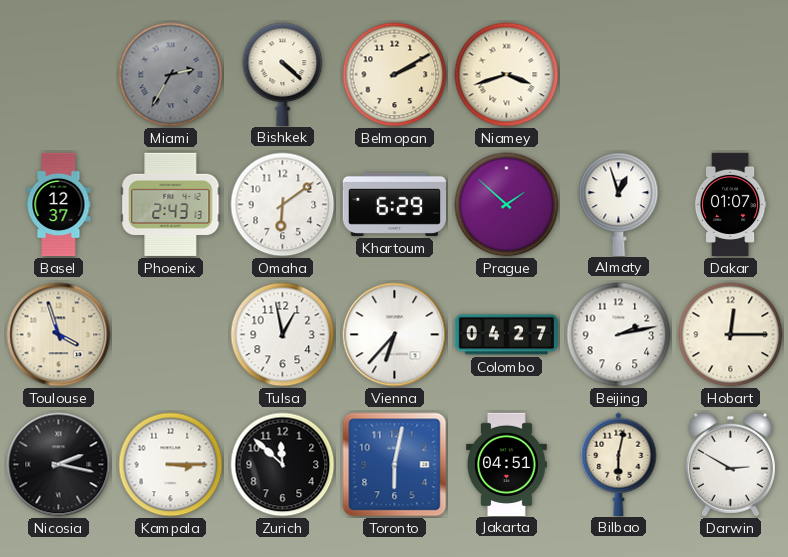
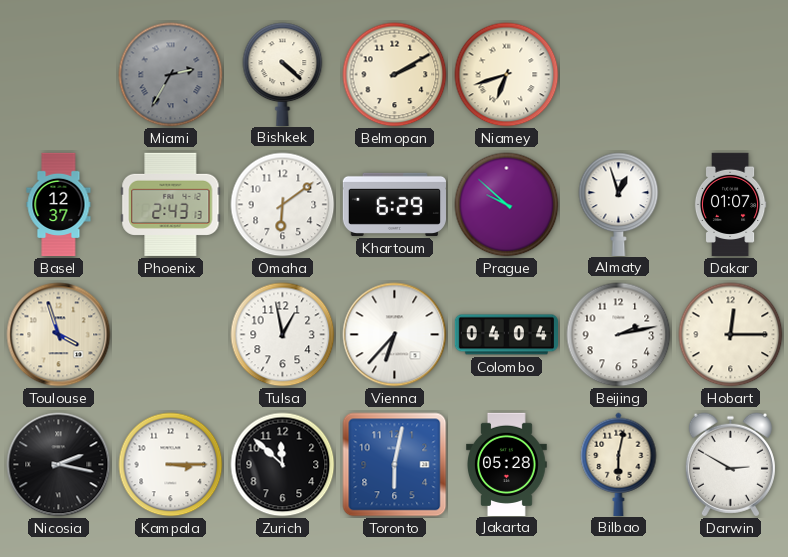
Niamey: 3:42 -> 6:42
Prague: 1:52 -> 9:52
Colombo: 04:27 -> 04:04
Jakarta: 04:51 -> 05:28
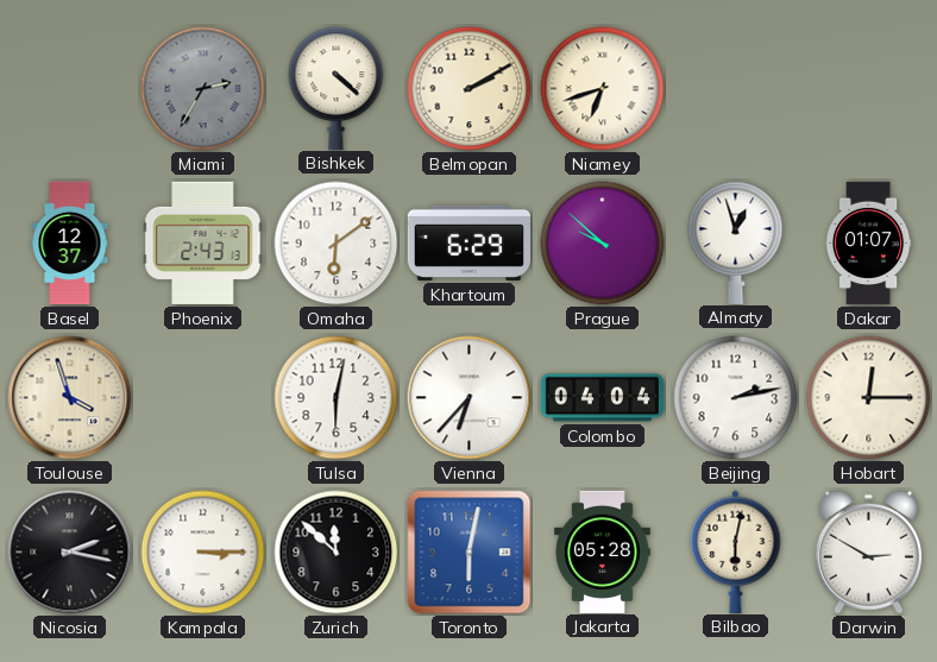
Tulsa: 12:58 -> 6:02
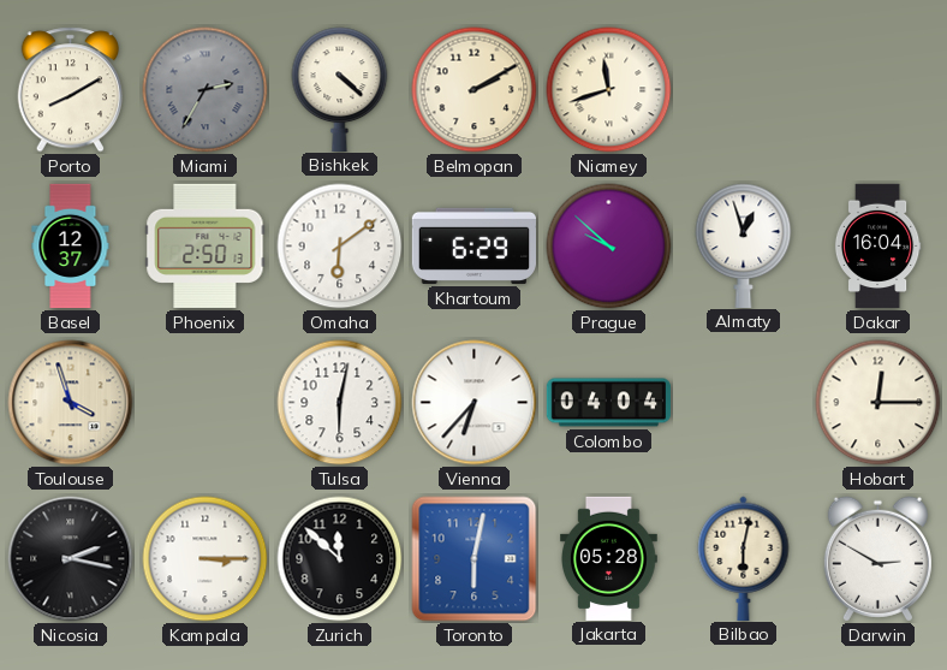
Porto: none -> 8:10
Niamey: 6:42 -> 11:42
Phoenix: 2:43 -> 2:50
Dakar: 01:07 -> 16:04
Beijing: 2:13 -> none
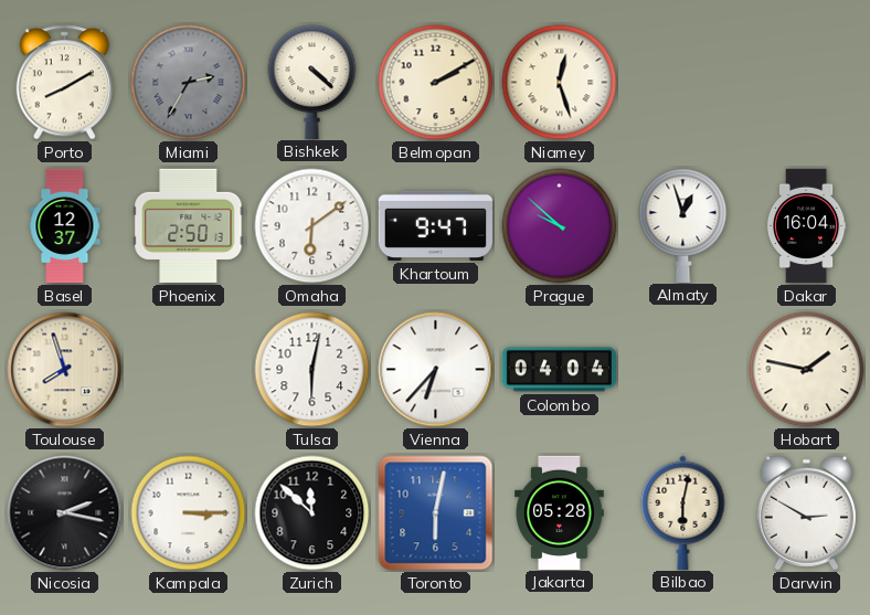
Niamey: 11:42 -> 12:27
Khartoum: 6:29 -> 9:47
Toulouse: 3:57 -> 7:57
Hobart: 12:15 -> 1:47
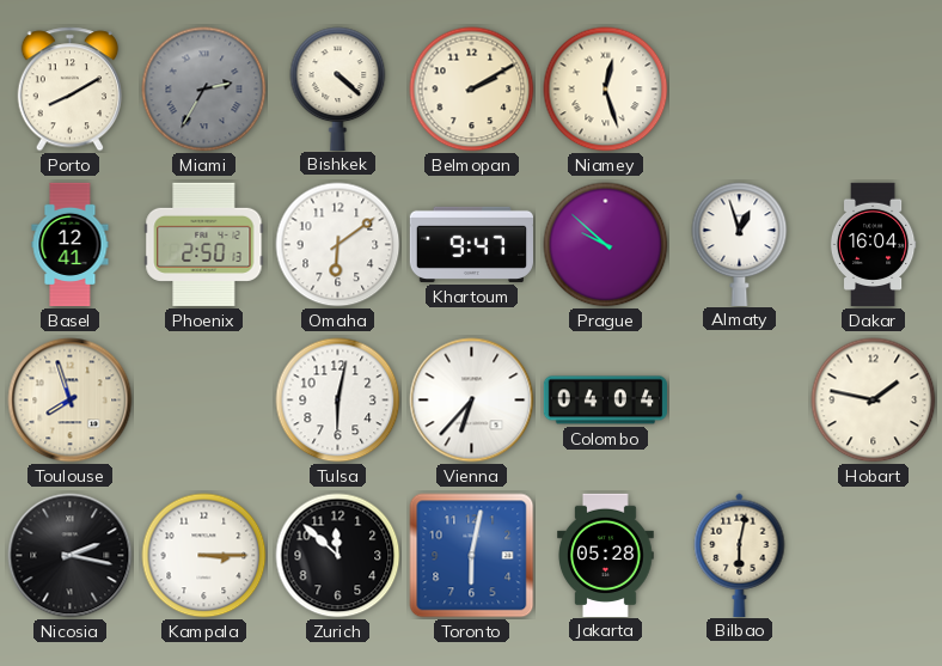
Basel: 12:37 -> 12:41
Darwin: 2:50 -> none
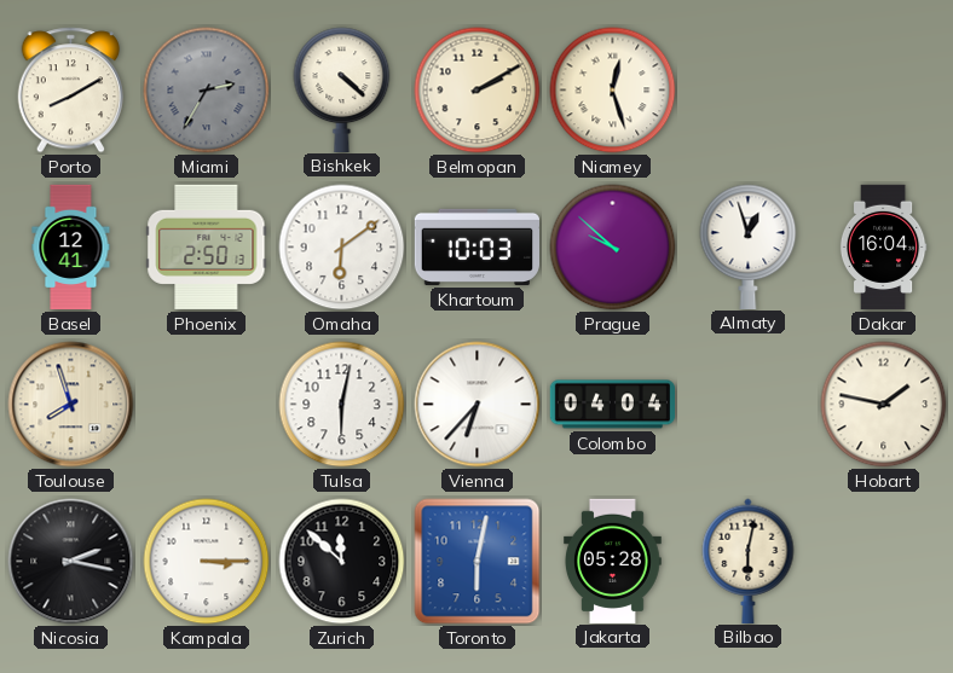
Khartoum: 9:47 -> 10:03
